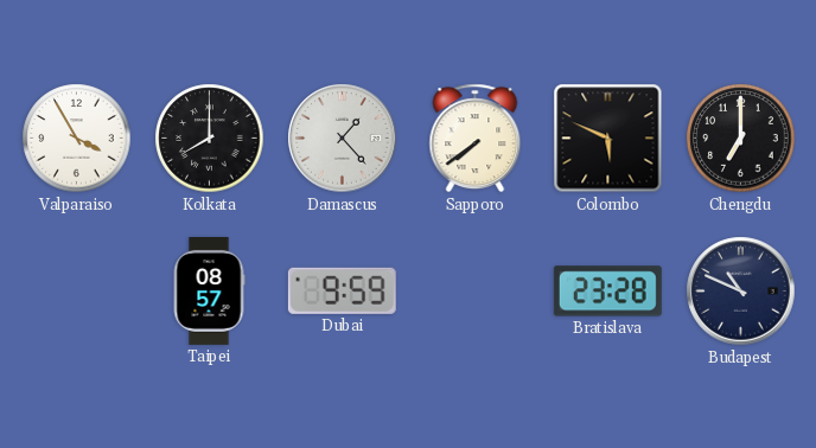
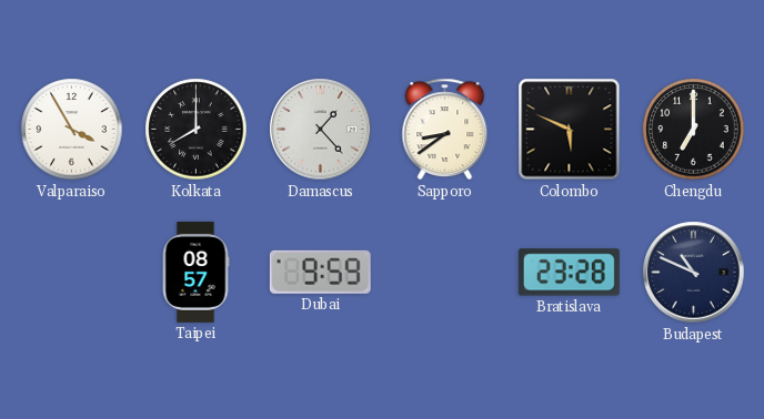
Sapporo: 7:39 -> 8:39
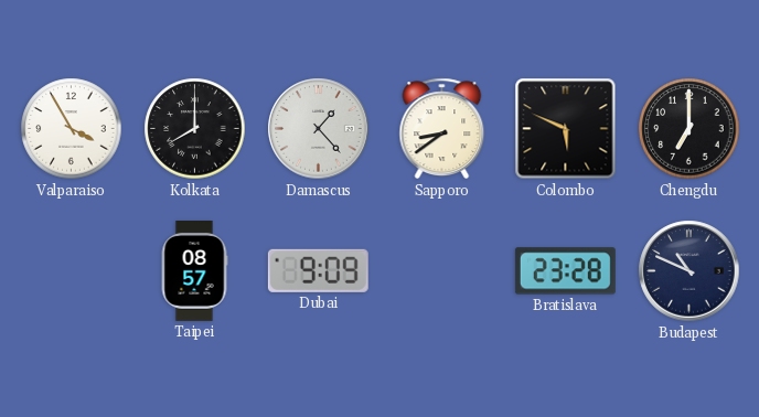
Dubai: 9:59 -> 9:09
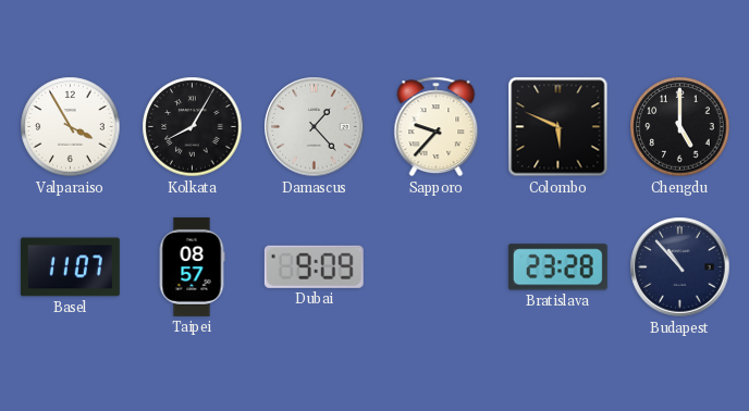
Kolkata: 8:00 -> 8:05
Sapporo: 8:39 -> 9:37
Chengdu: 7:00 -> 5:00
Basel: none -> 11:07
Budapest: 10:49 -> 10:53
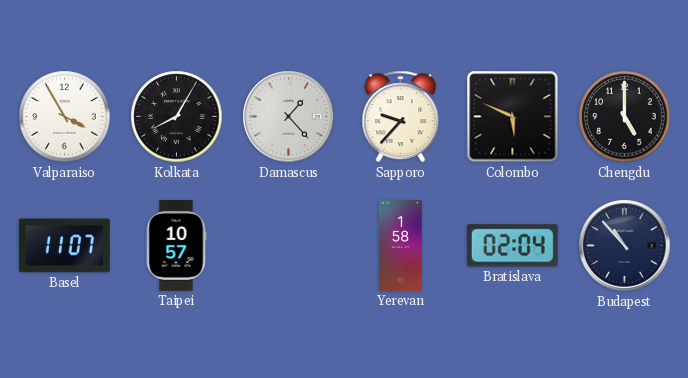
Taipei: 08:57 -> 10:57
Dubai: 9:09 -> none
Yerevan: none -> 1:58
Bratislava: 23:28 -> 02:04
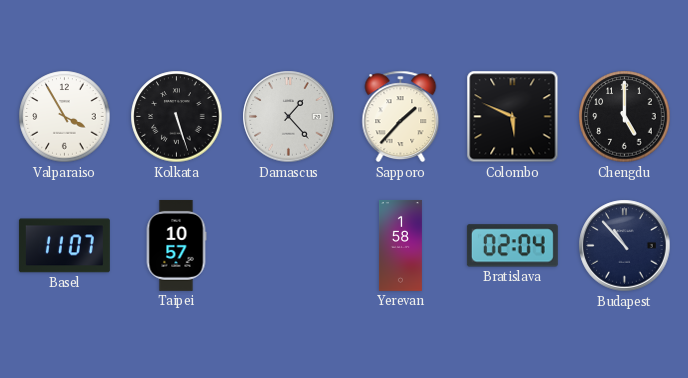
Kolkata: 8:05 -> 5:27
Sapporo: 9:37 -> 1:37
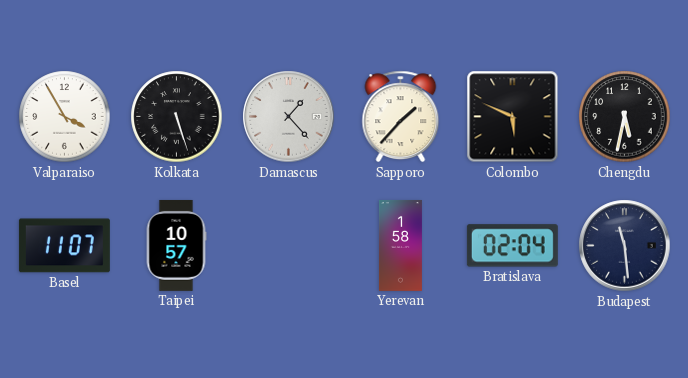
Chengdu: 5:00 -> 5:32
Budapest: 10:53 -> 11:29
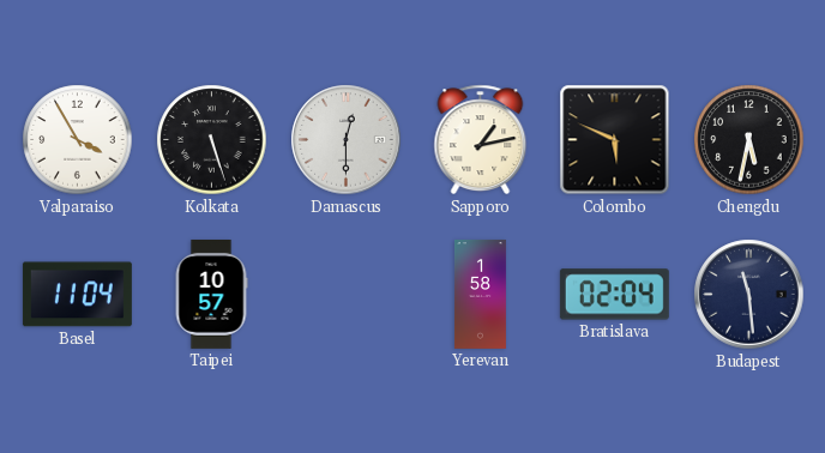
Damascus: 1:23 -> 12:30
Sapporo: 1:37 -> 1:13
Basel: 11:07 -> 11:04
